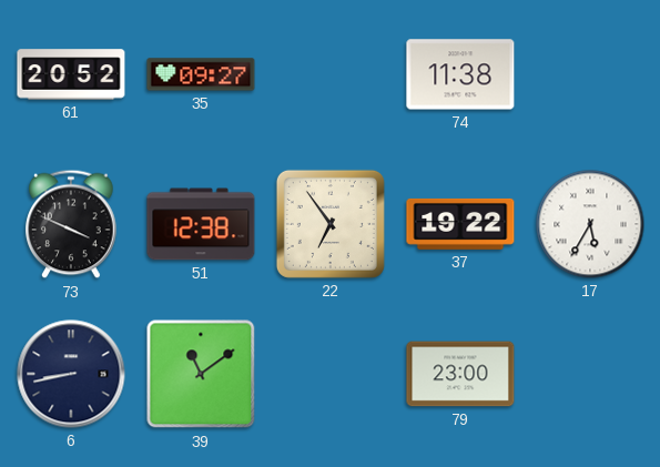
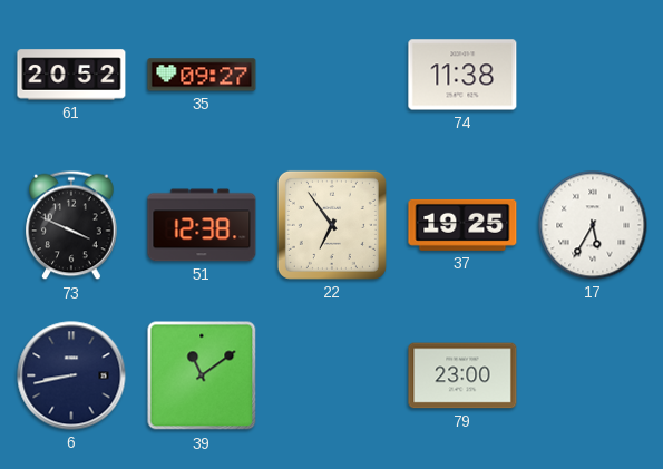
37: 19:22 -> 19:25
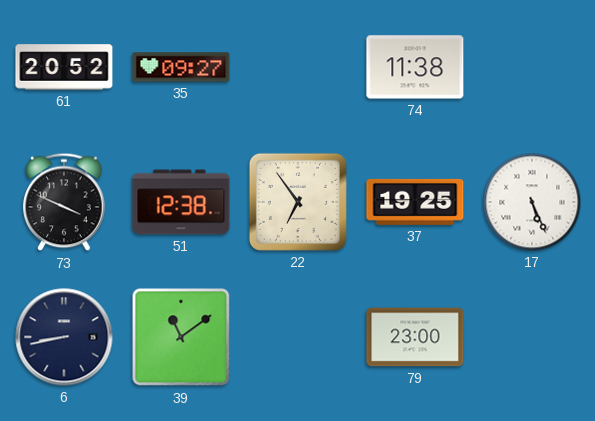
17: 5:35 -> 5:26
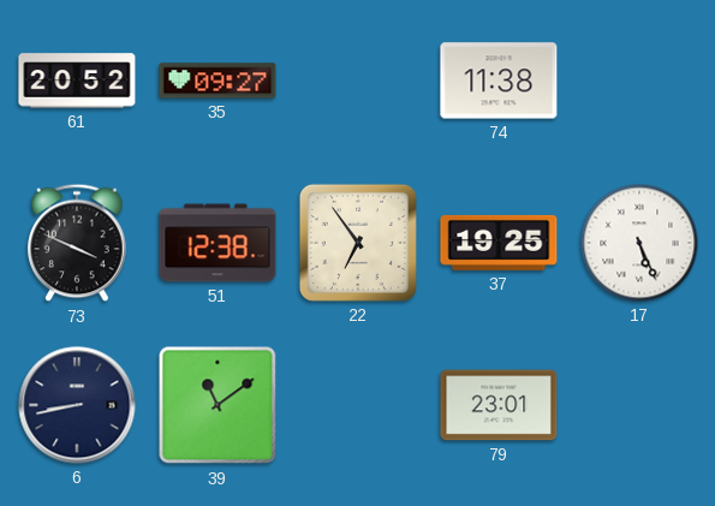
79: 23:00 -> 23:01
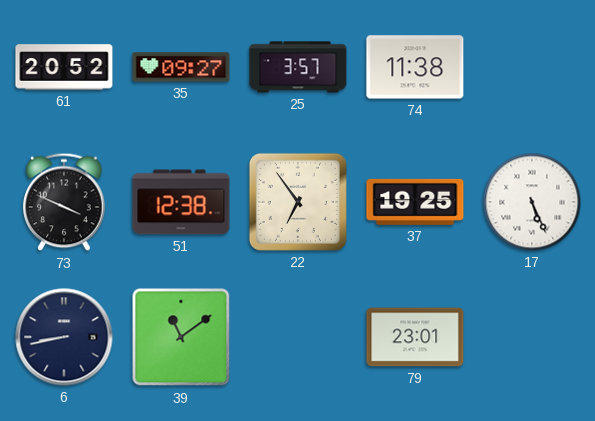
25: none -> 3:57
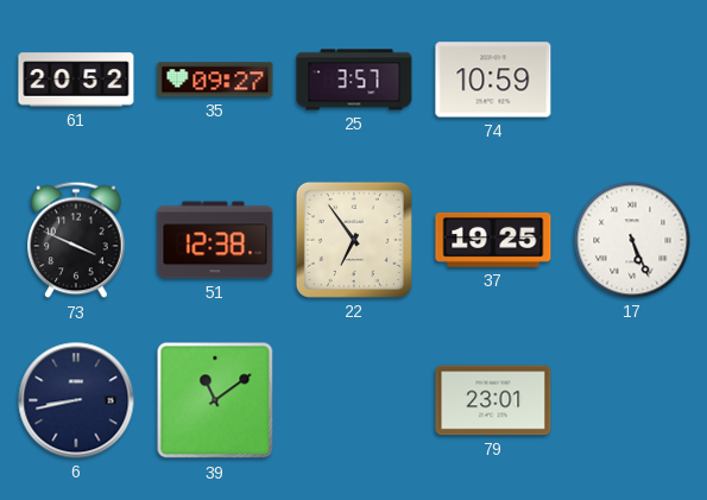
74: 11:38 -> 10:59
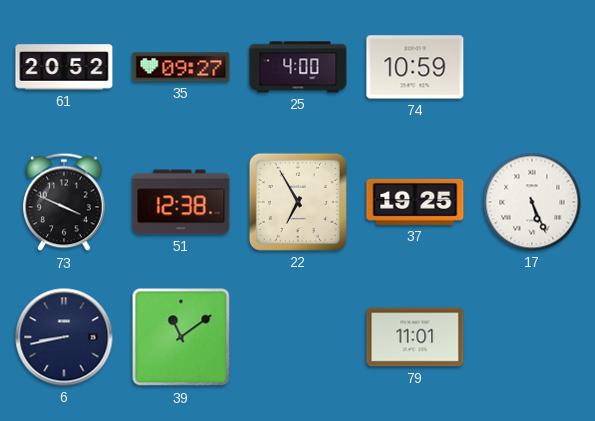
25: 3:57 -> 4:00
22: 6:54 -> 6:55
79: 23:01 -> 11:01
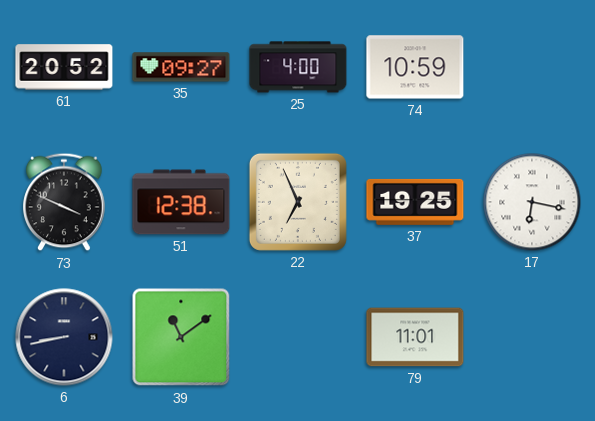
22: 6:55 -> 6:56
17: 5:26 -> 6:17
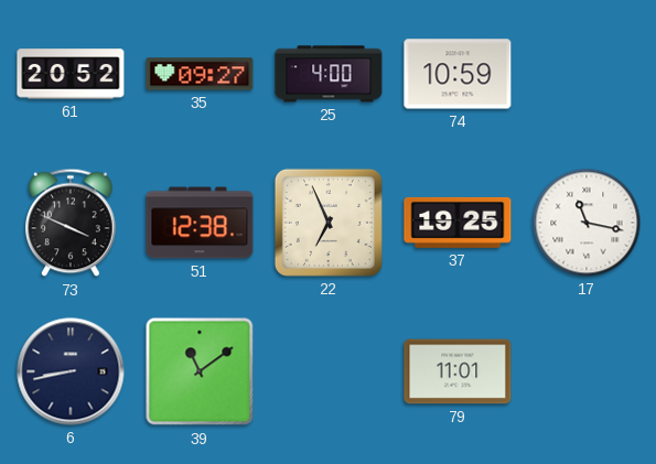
17: 6:17 -> 11:17
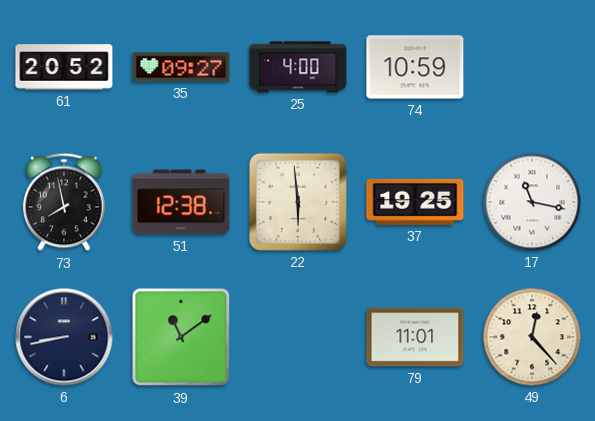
73: 3:49 -> 7:58
22: 6:56 -> 5:59
49: none -> 12:23
